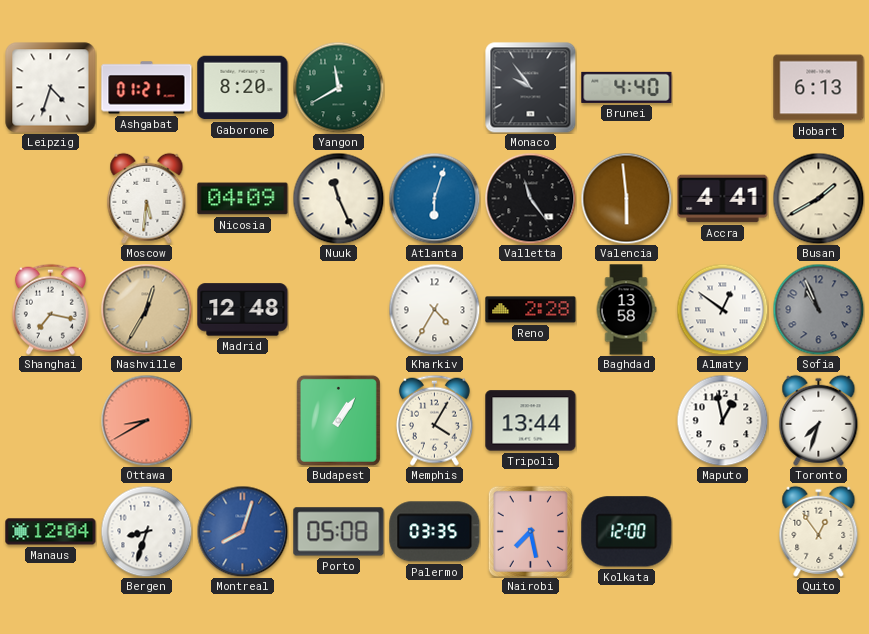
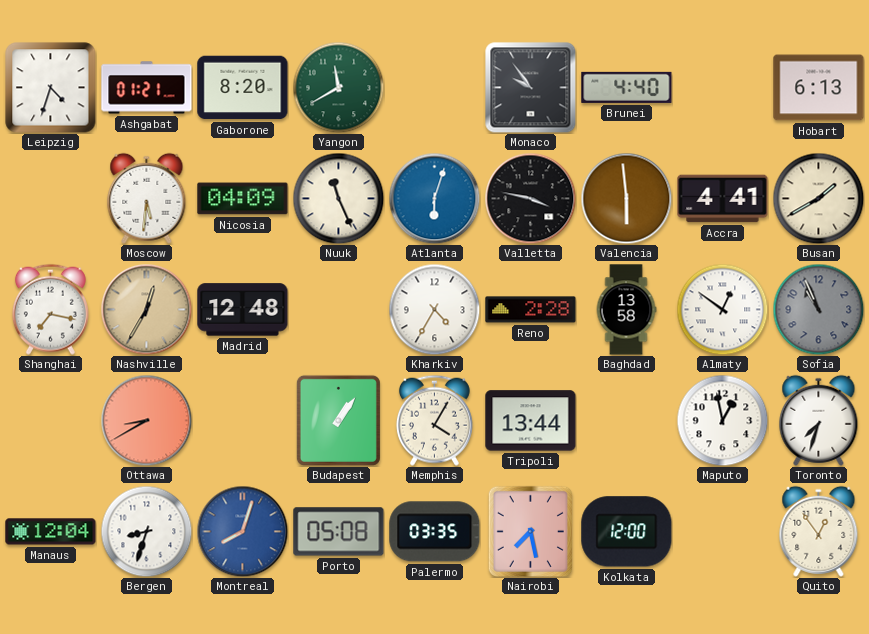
Valletta: 11:24 -> 3:47
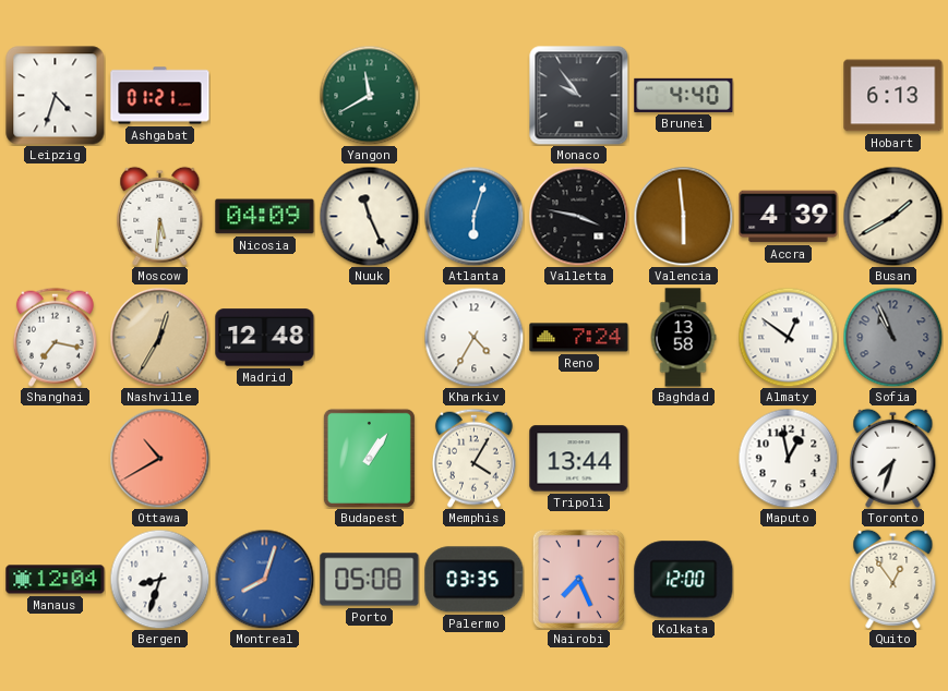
Gaborone: 8:20 -> none
Accra: 4:41 -> 4:39
Reno: 2:28 -> 7:24
Ottawa: 8:40 -> 10:40
Nairobi: 7:28 -> 7:26
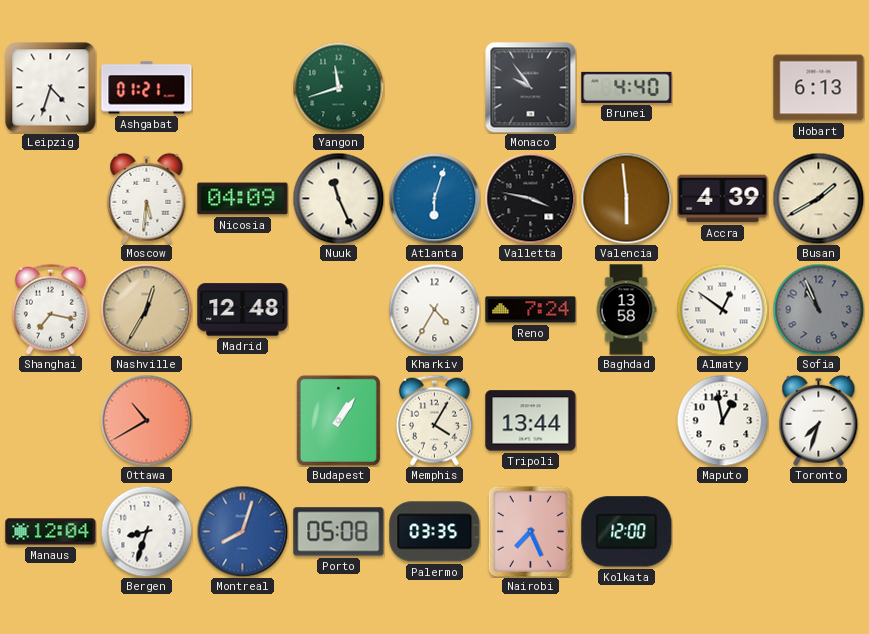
Yangon: 11:40 -> 11:42
Quito: 12:54 -> none
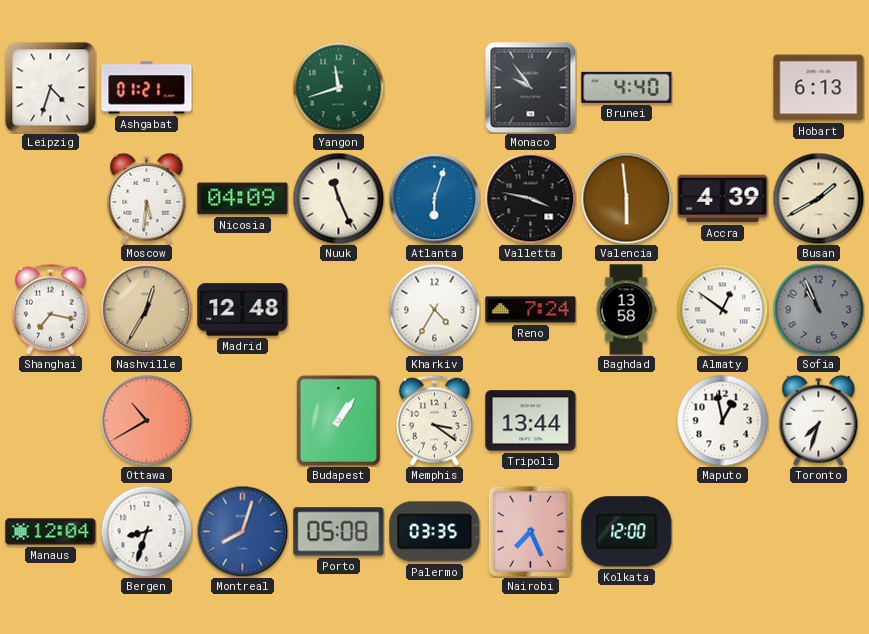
Memphis: 4:05 -> 3:21
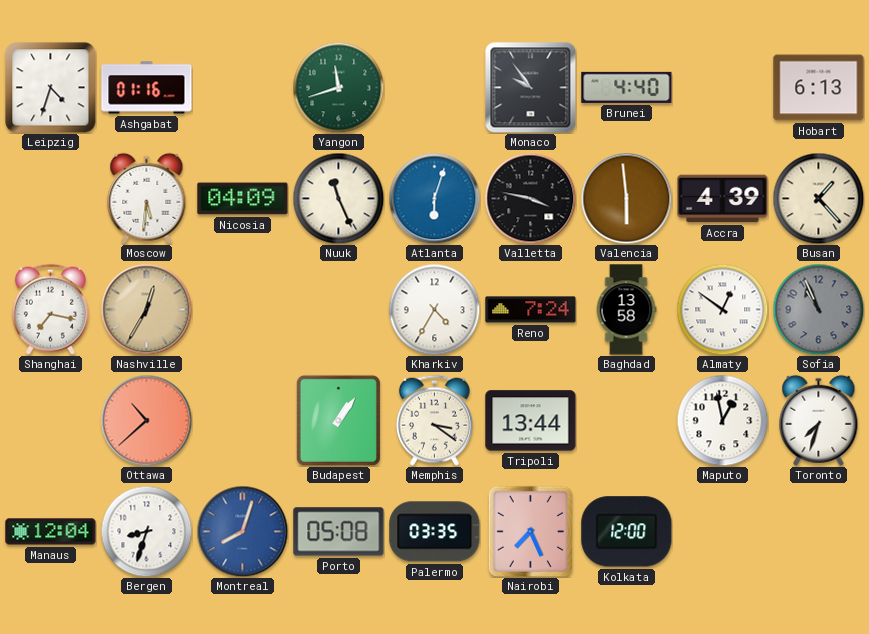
Ashgabat: 01:21 -> 01:16
Busan: 1:40 -> 1:23
Madrid: 12:48 -> none
Ottawa: 10:40 -> 10:38
